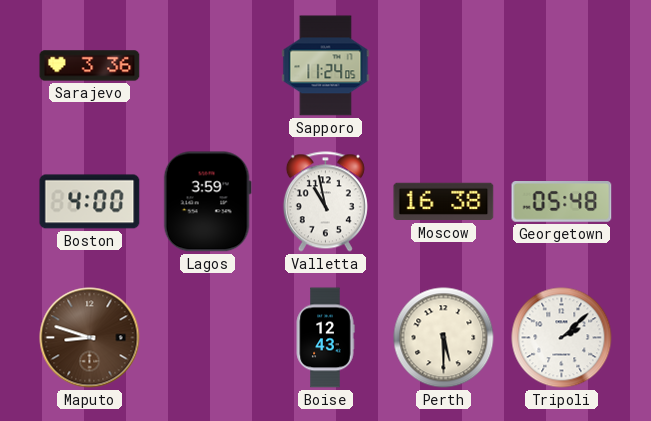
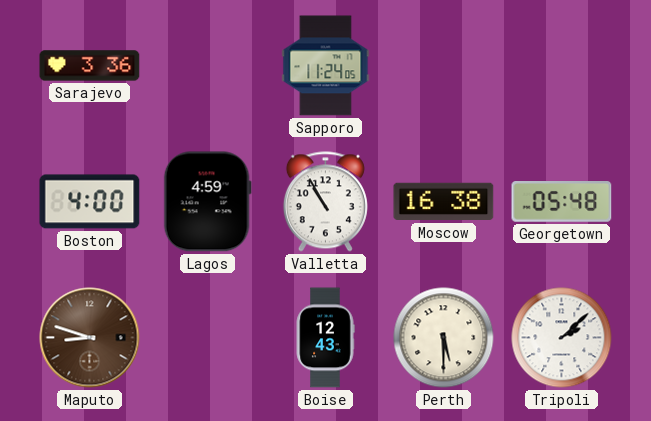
Lagos: 3:59 -> 4:59
Valletta: 10:58 -> 10:55
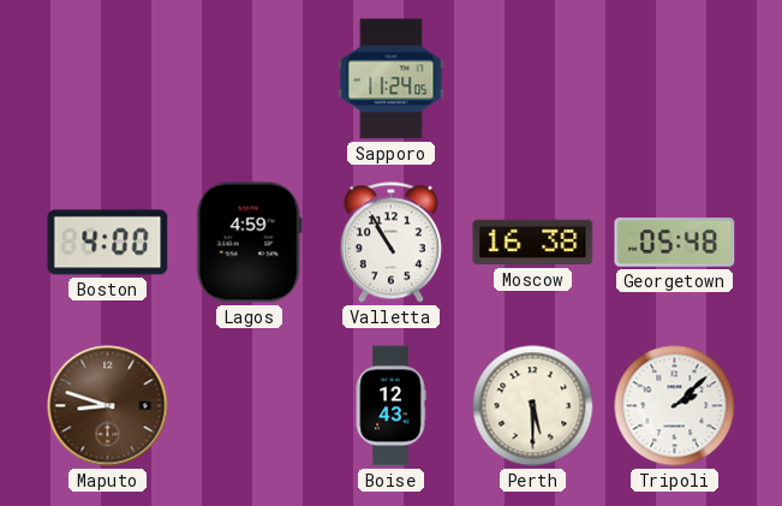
Sarajevo: 3:36 -> none
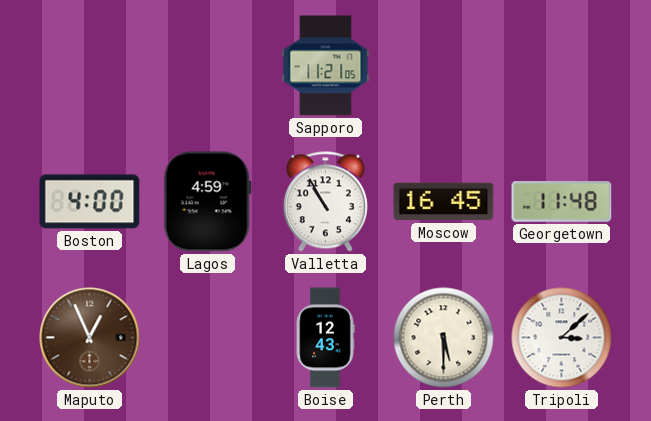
Sapporo: 11:24 -> 11:21
Moscow: 16:38 -> 16:45
Georgetown: 05:48 -> 11:48
Maputo: 8:48 -> 12:56
Tripoli: 2:08 -> 3:08
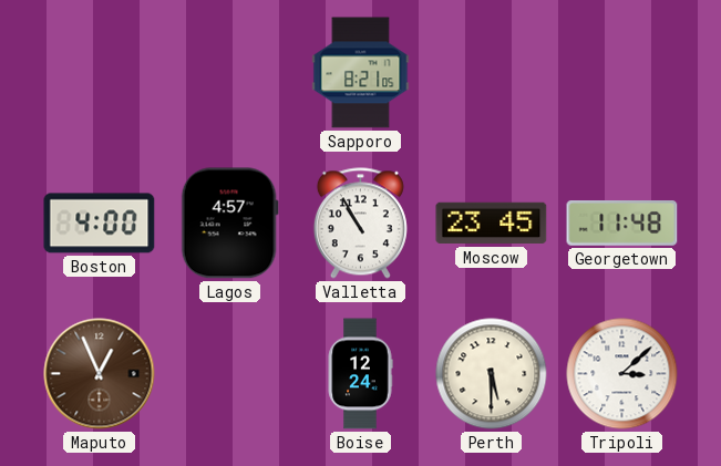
Sapporo: 11:21 -> 8:21
Lagos: 4:59 -> 4:57
Moscow: 16:45 -> 23:45
Boise: 12:43 -> 12:24
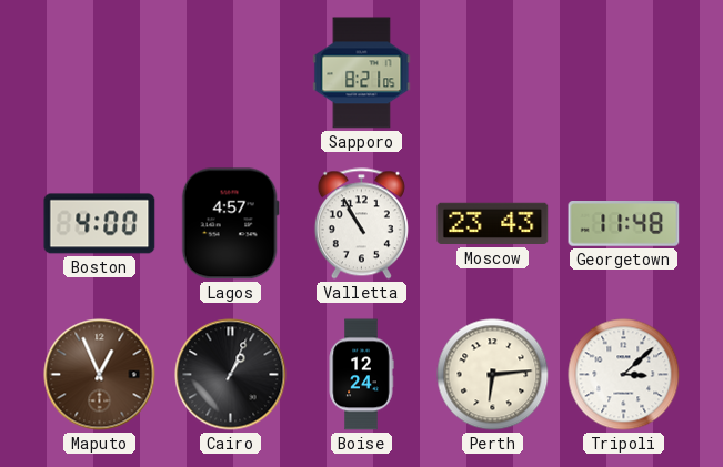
Moscow: 23:45 -> 23:43
Cairo: none -> 1:04
Perth: 5:30 -> 6:14
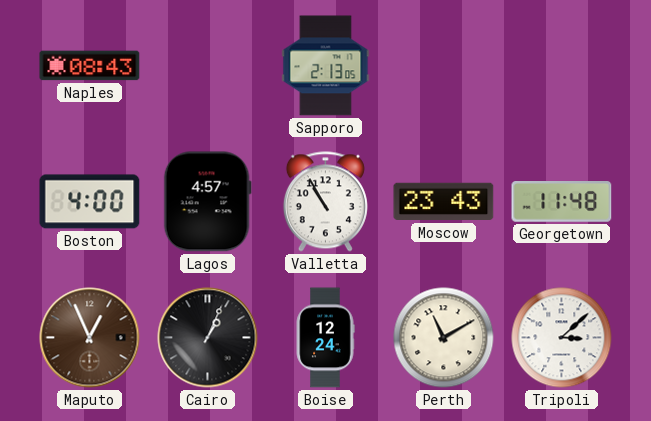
Naples: none -> 08:43
Sapporo: 8:21 -> 2:13
Perth: 6:14 -> 11:10
